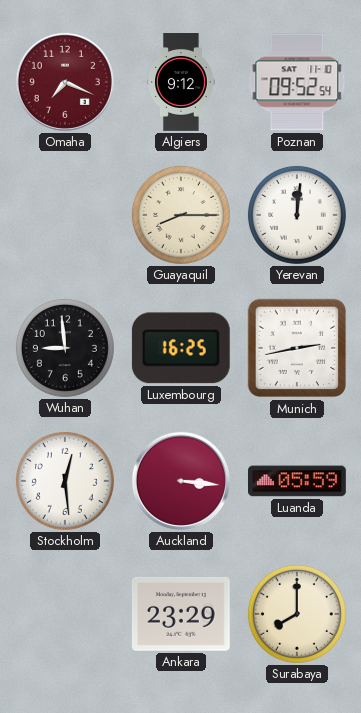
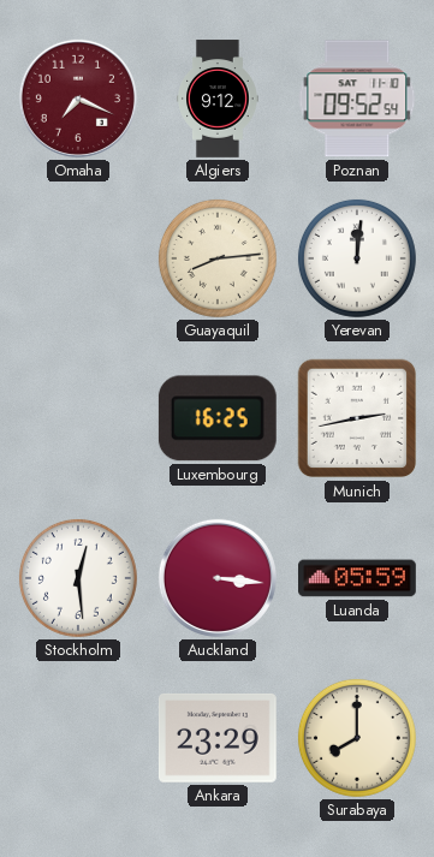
Guayaquil: 8:15 -> 8:14
Wuhan: 8:59 -> none
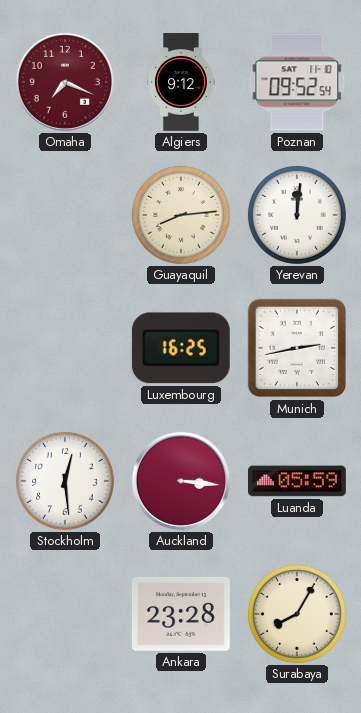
Ankara: 23:29 -> 23:28
Surabaya: 8:00 -> 8:05
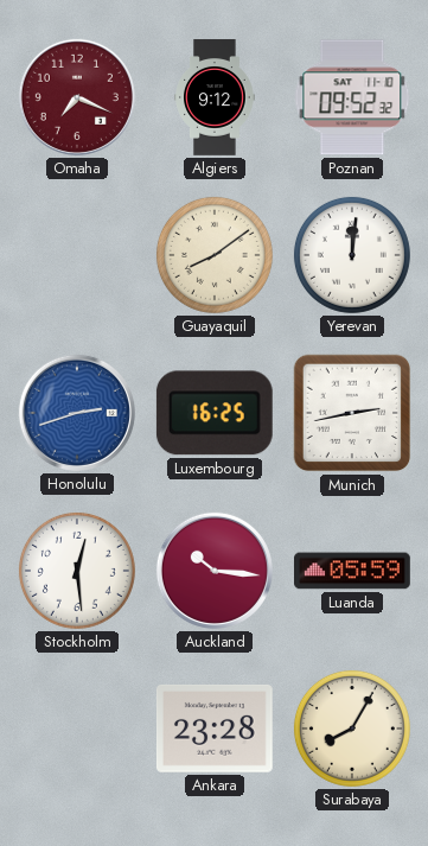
Poznan: 09:52:54 -> 09:52:32
Guayaquil: 8:14 -> 8:09
Honolulu: none -> 2:42
Auckland: 3:16 -> 10:16
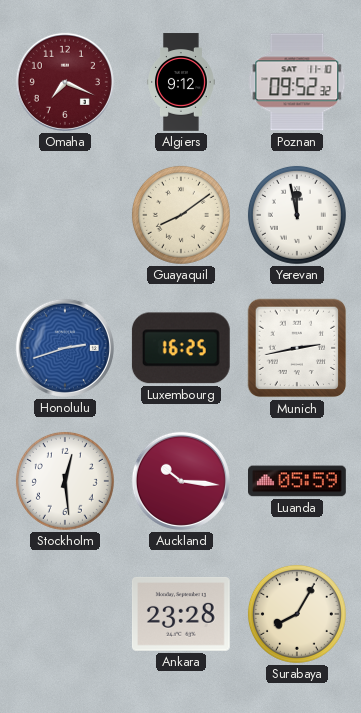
Yerevan: 12:01 -> 11:58
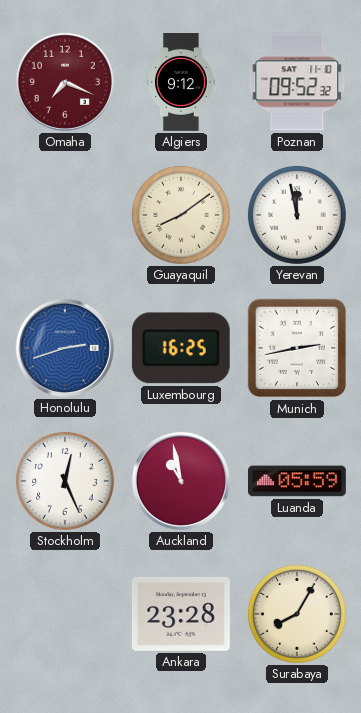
Stockholm: 12:29 -> 12:26
Auckland: 10:16 -> 10:58
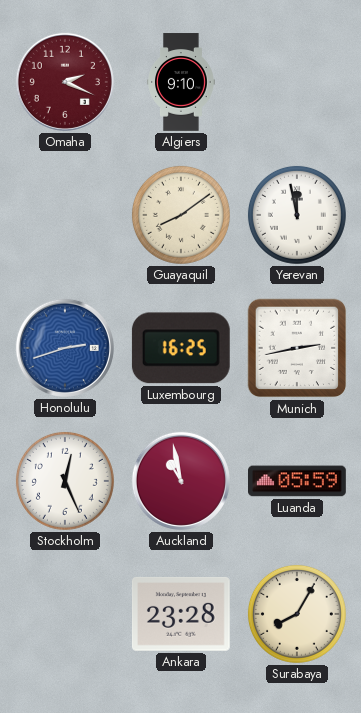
Omaha: 7:19 -> 2:19
Algiers: 9:12 -> 9:10
Poznan: 09:52 -> none
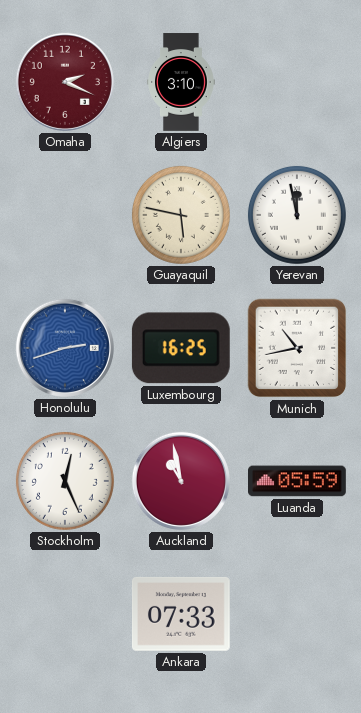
Algiers: 9:10 -> 3:10
Guayaquil: 8:09 -> 5:47
Munich: 2:43 -> 10:43
Ankara: 23:28 -> 07:33
Surabaya: 8:05 -> none
